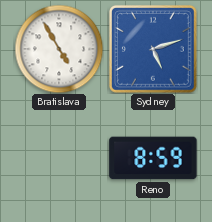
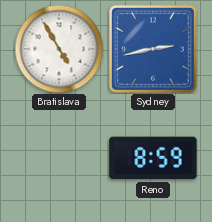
Sydney: 5:12 -> 2:43
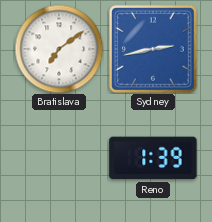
Bratislava: 4:55 -> 7:09
Reno: 8:59 -> 1:39
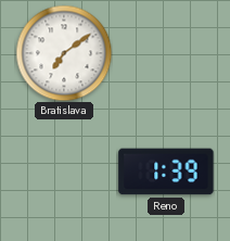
Sydney: 2:43 -> none
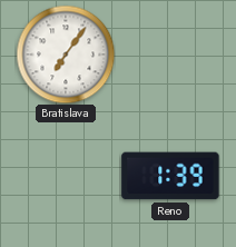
Bratislava: 7:09 -> 7:06
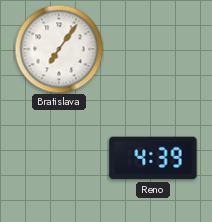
Reno: 1:39 -> 4:39
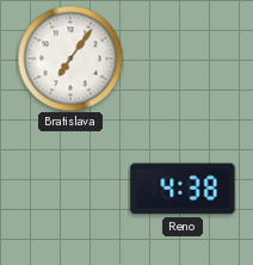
Reno: 4:39 -> 4:38
